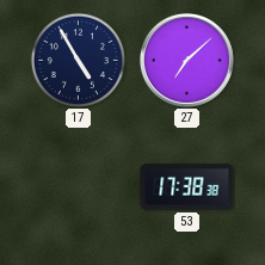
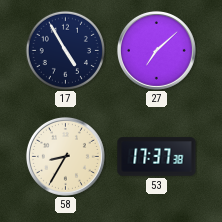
58: none -> 8:35
53: 17:38 -> 17:37
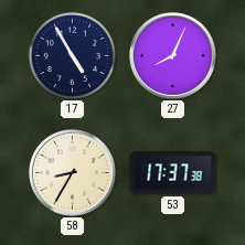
27: 7:08 -> 8:04
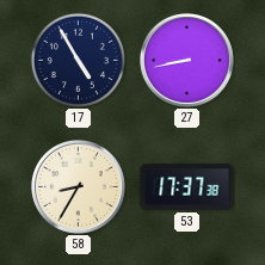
27: 8:04 -> 8:43
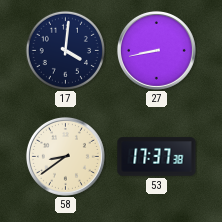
17: 4:55 -> 4:01
58: 8:35 -> 8:39
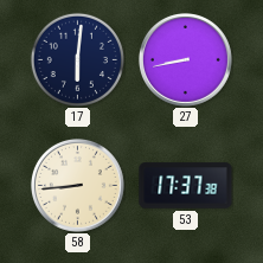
17: 4:01 -> 6:01
58: 8:39 -> 8:44
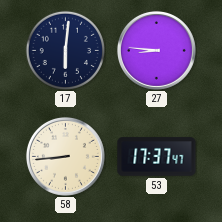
27: 8:43 -> 8:46
53: 17:37:38 -> 17:37:47
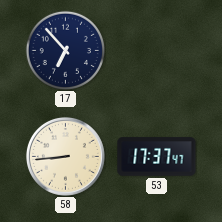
17: 6:01 -> 6:53
27: 8:46 -> none
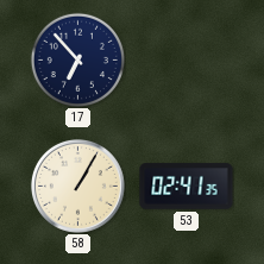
58: 8:44 -> 1:05
53: 17:37 -> 02:41
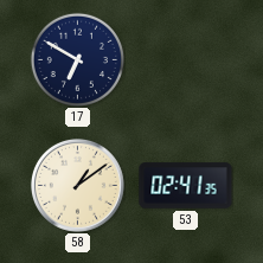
17: 6:53 -> 6:50
58: 1:05 -> 1:09
